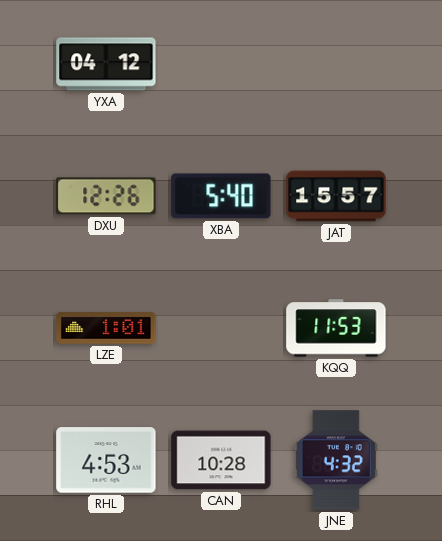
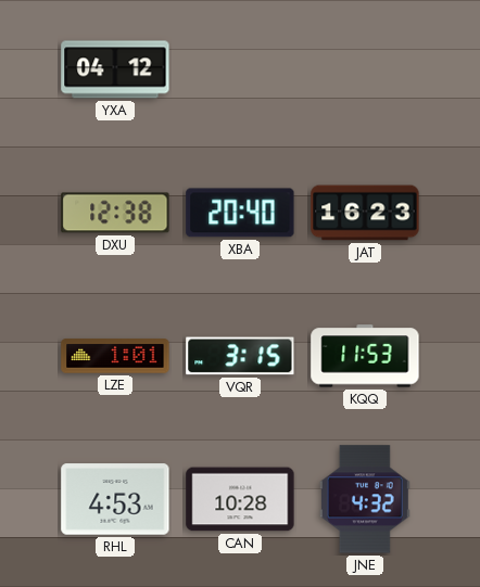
DXU: 12:26 -> 12:38
XBA: 5:40 -> 20:40
JAT: 15:57 -> 16:23
VQR: none -> 3:15
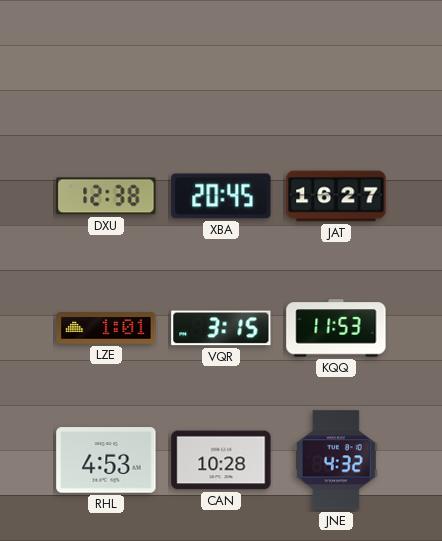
YXA: 04:12 -> none
XBA: 20:40 -> 20:45
JAT: 16:23 -> 16:27
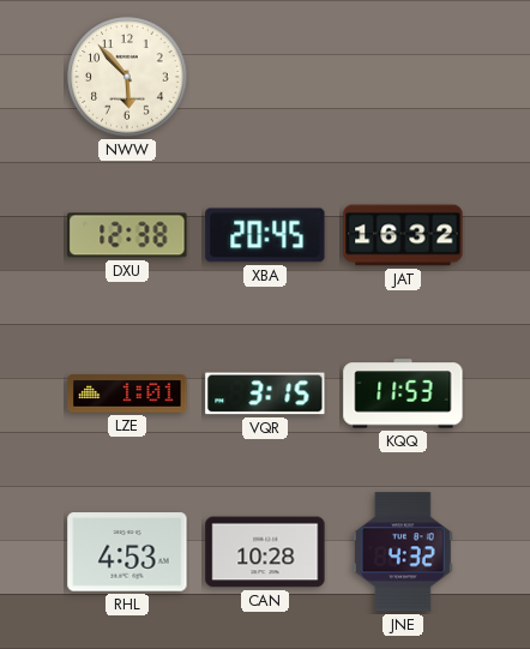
NWW: none -> 5:53
JAT: 16:27 -> 16:32
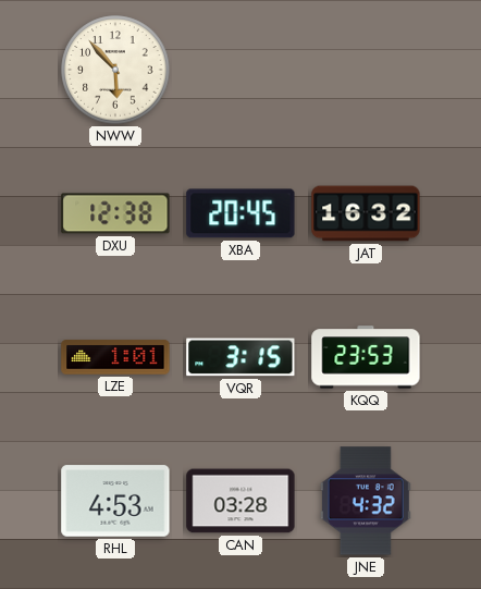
KQQ: 11:53 -> 23:53
CAN: 10:28 -> 03:28
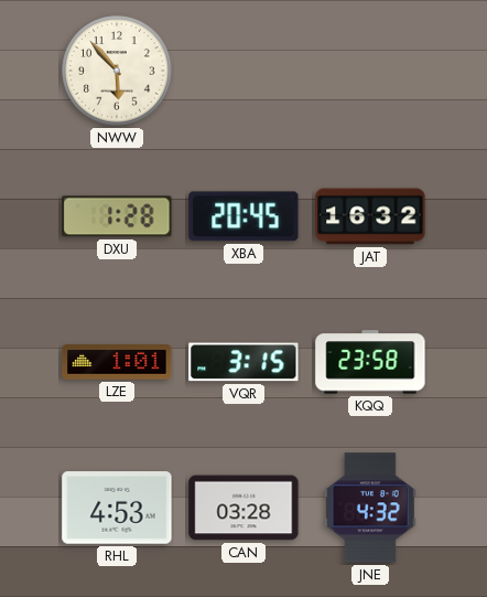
DXU: 12:38 -> 1:28
KQQ: 23:53 -> 23:58
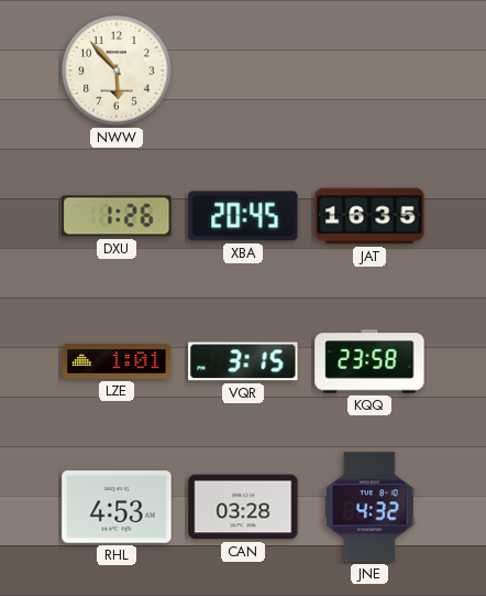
DXU: 1:28 -> 1:26
JAT: 16:32 -> 16:35
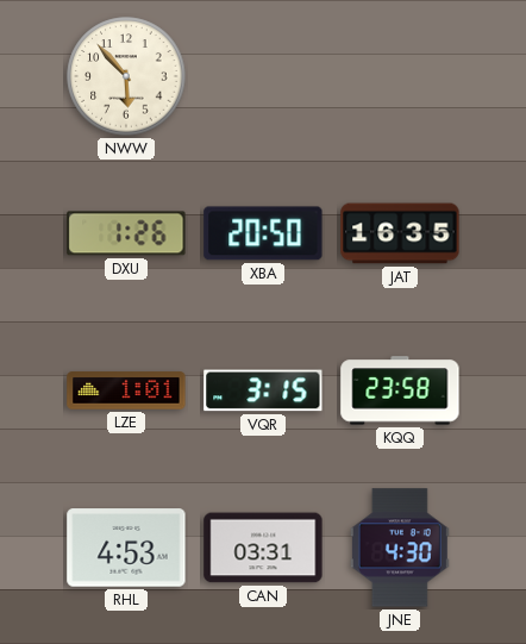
XBA: 20:45 -> 20:50
CAN: 03:28 -> 03:31
JNE: 4:32 -> 4:30
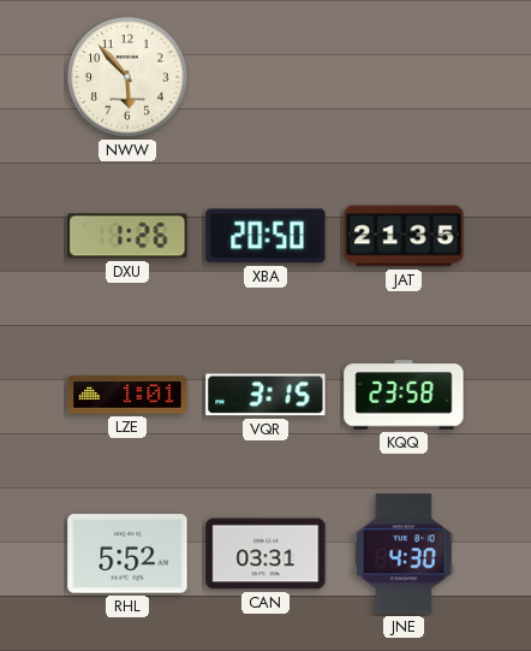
JAT: 16:35 -> 21:35
RHL: 4:53 -> 5:52
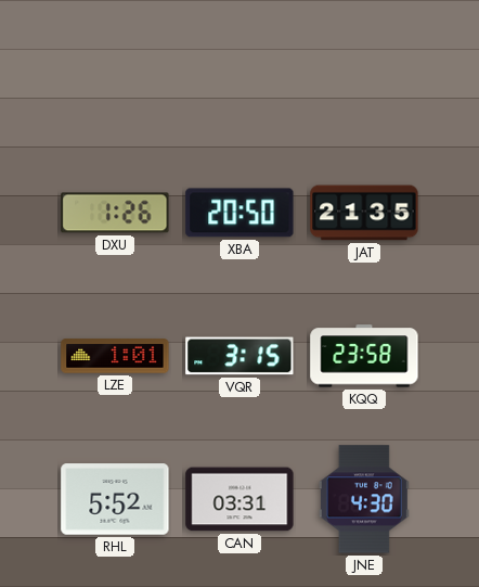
NWW: 5:53 -> none
